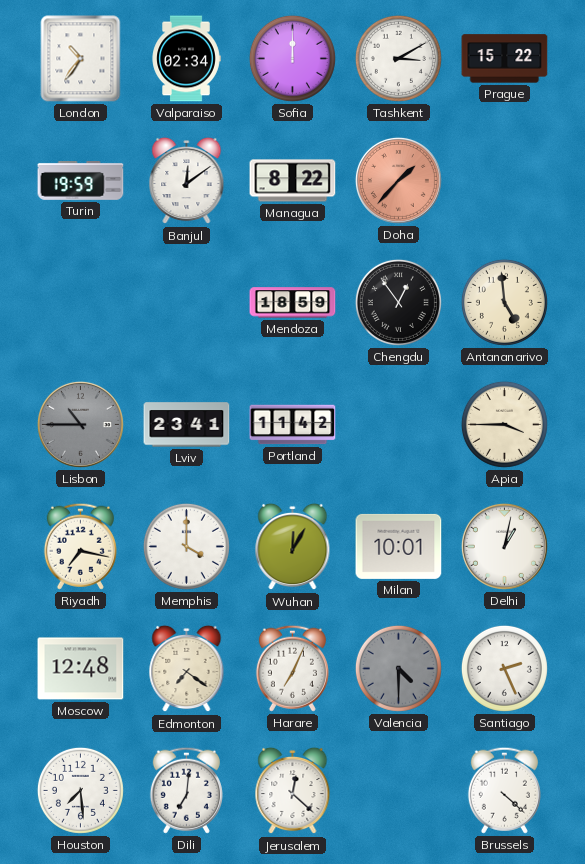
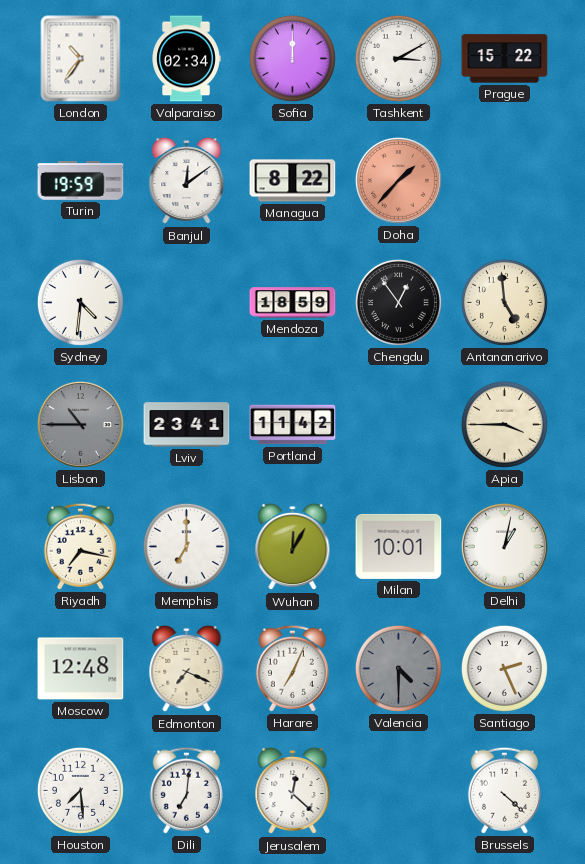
Sydney: none -> 4:31
Memphis: 4:00 -> 7:00
Edmonton: 7:21 -> 7:19
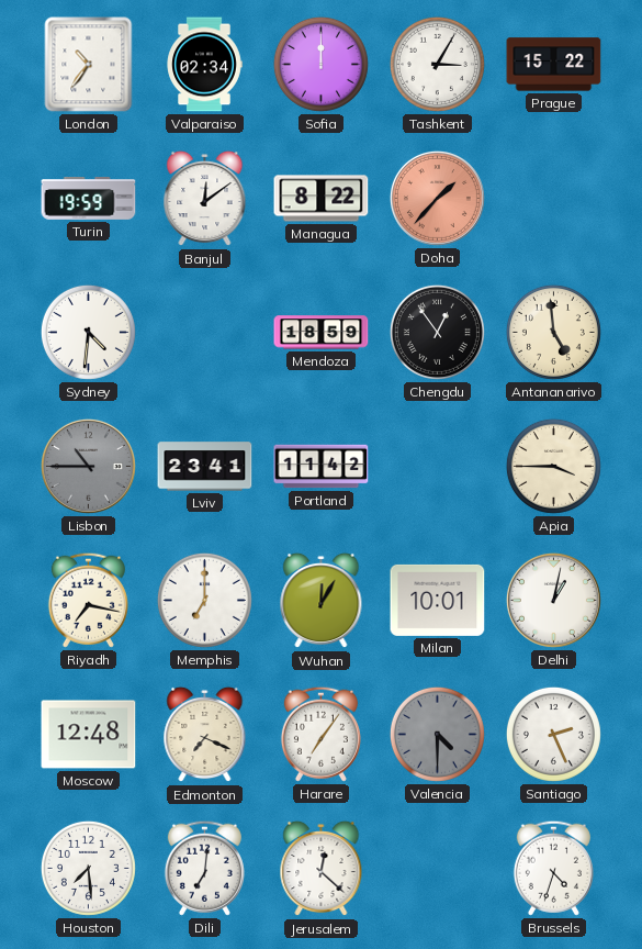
Tashkent: 3:10 -> 3:05
Harare: 7:04 -> 7:06
Brussels: 4:22 -> 4:33
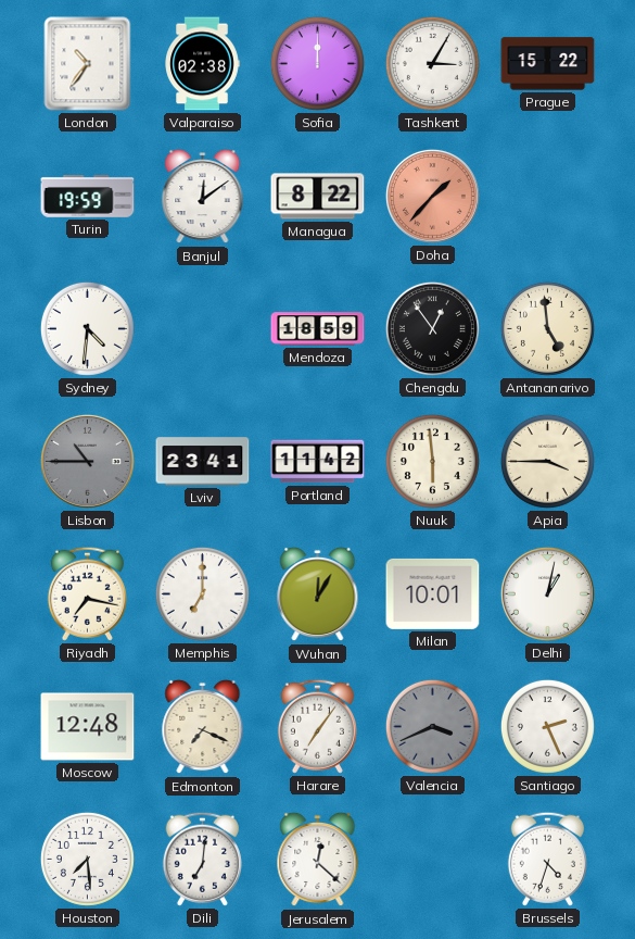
Valparaiso: 02:34 -> 02:38
Nuuk: none -> 5:59
Valencia: 4:30 -> 3:41
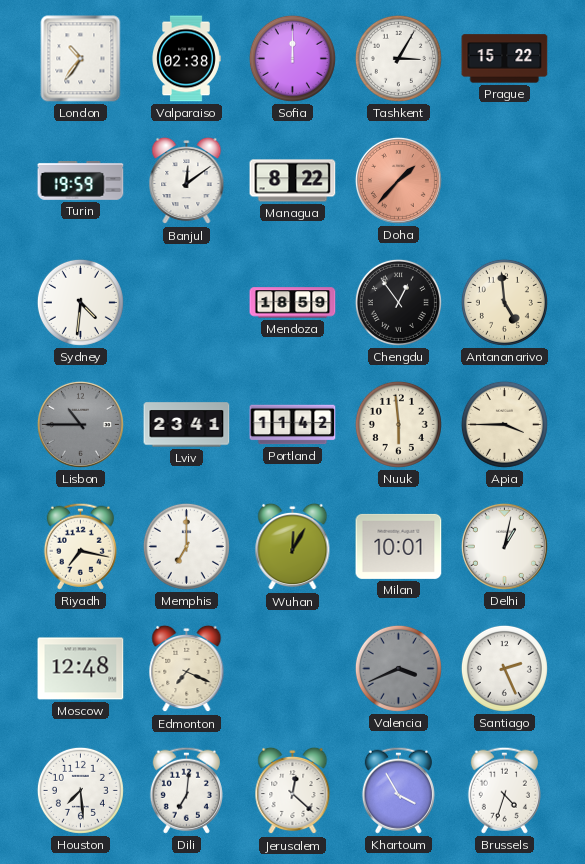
Harare: 7:06 -> none
Khartoum: none -> 3:55
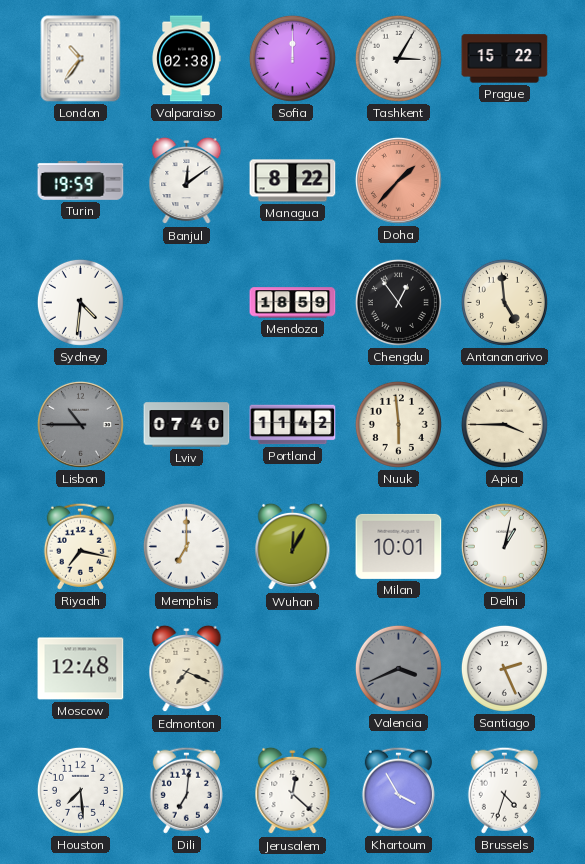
Lviv: 23:41 -> 07:40
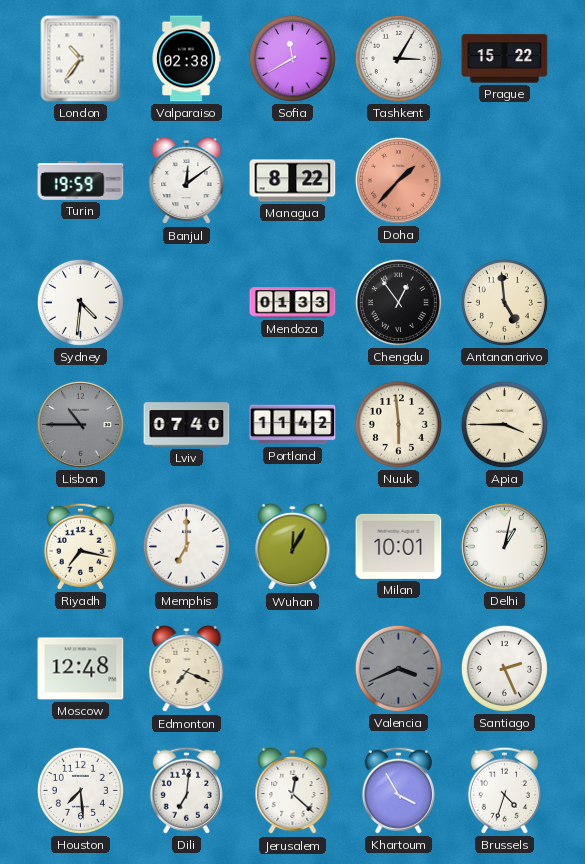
Sofia: 12:00 -> 11:40
Mendoza: 18:59 -> 01:33
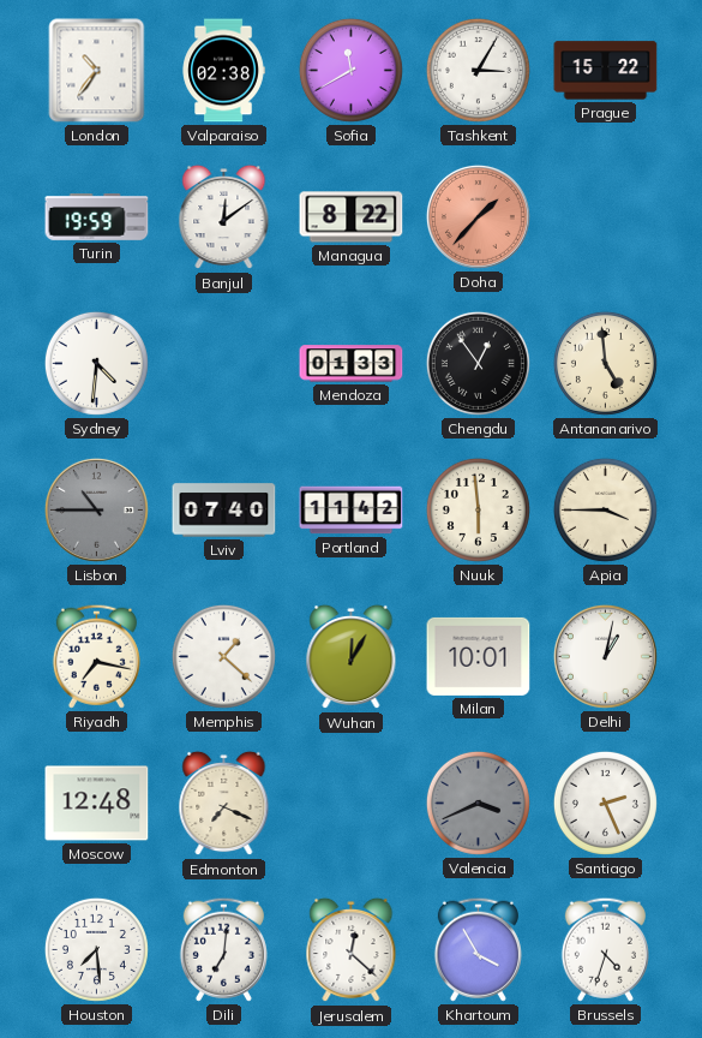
Memphis: 7:00 -> 1:22
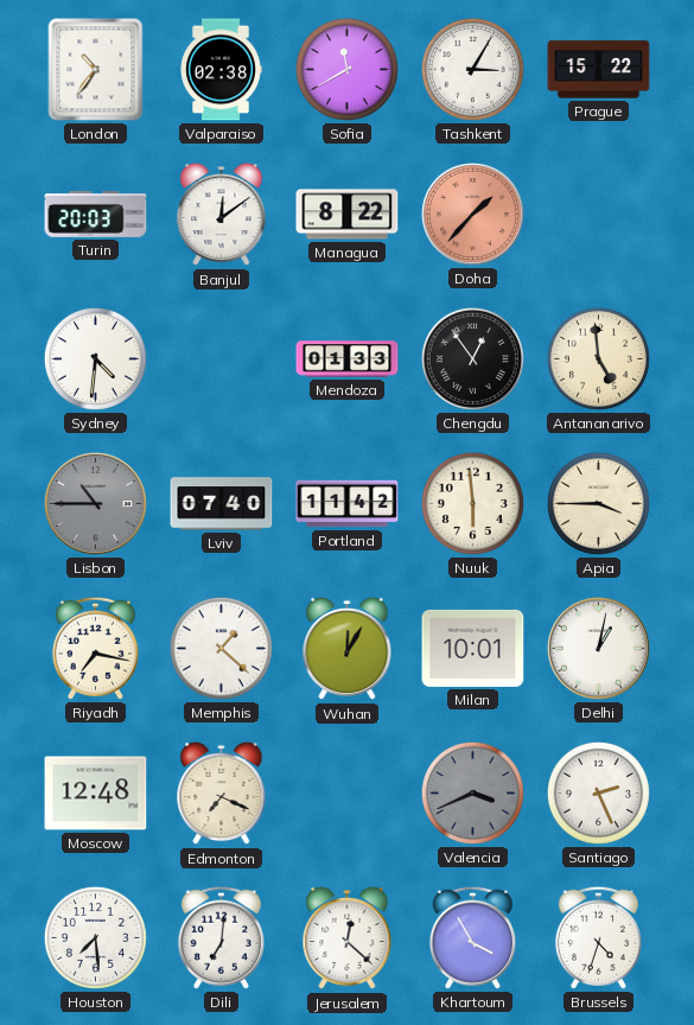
Turin: 19:59 -> 20:03
